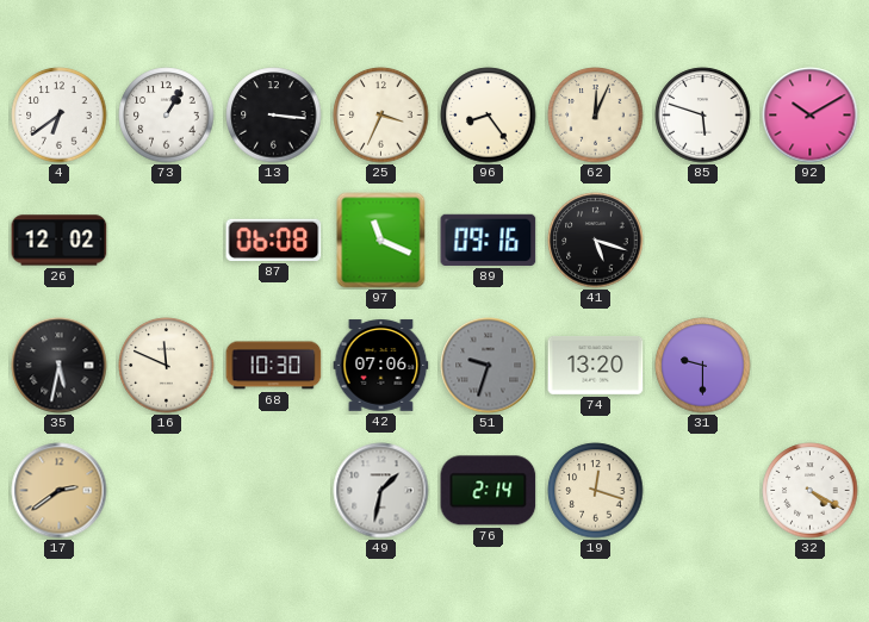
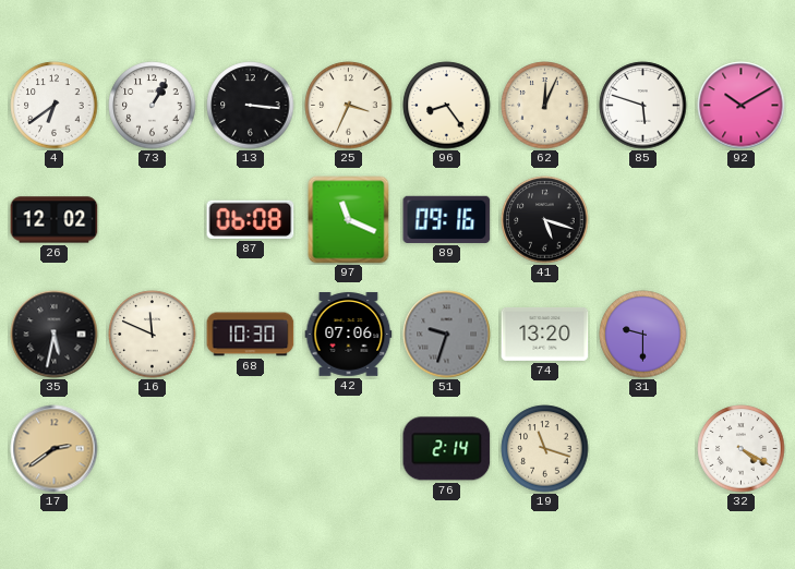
49: 1:32 -> none
19: 12:18 -> 11:18
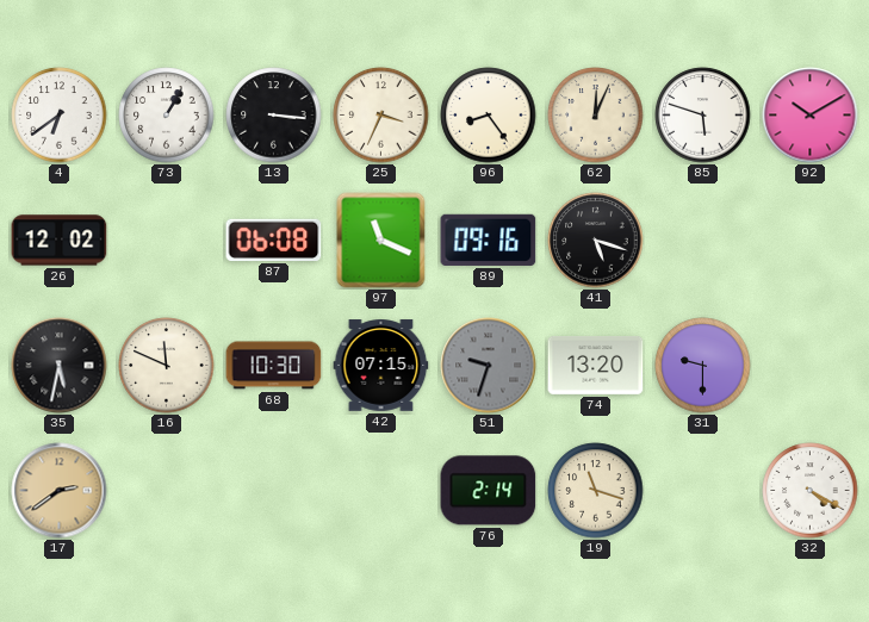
42: 07:06 -> 07:15
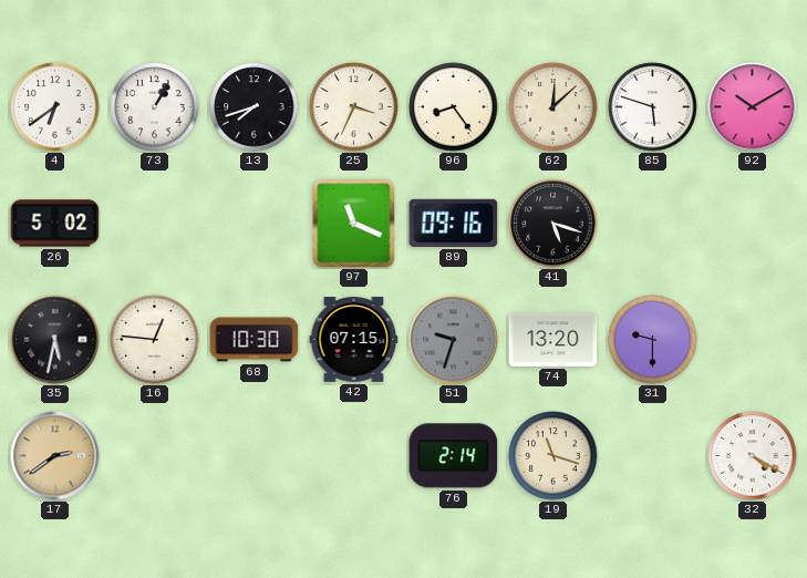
13: 3:16 -> 7:42
62: 12:04 -> 12:08
26: 12:02 -> 5:02
87: 06:08 -> none
16: 11:49 -> 12:46
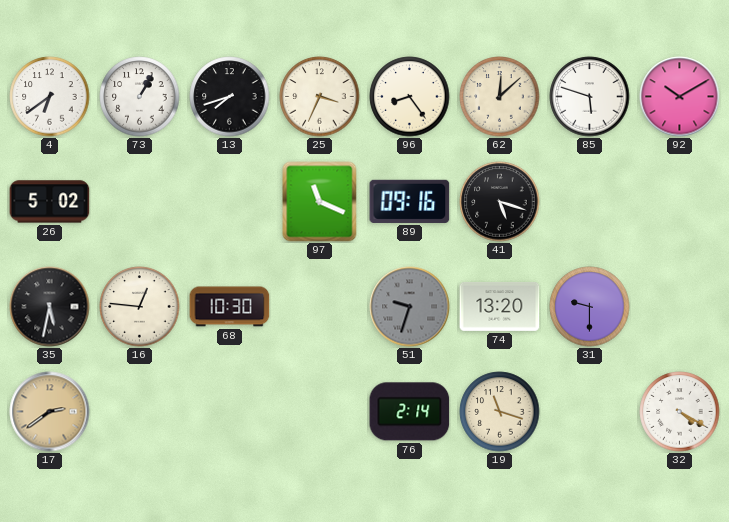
42: 07:15 -> none
